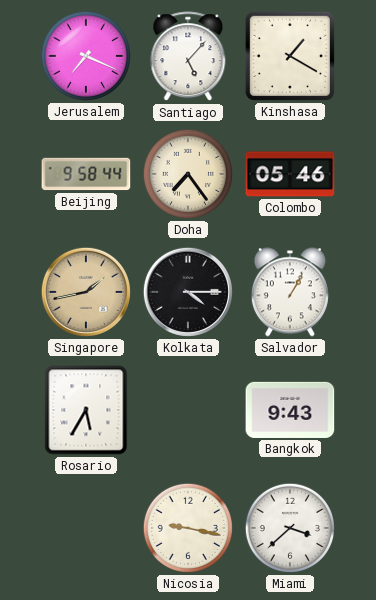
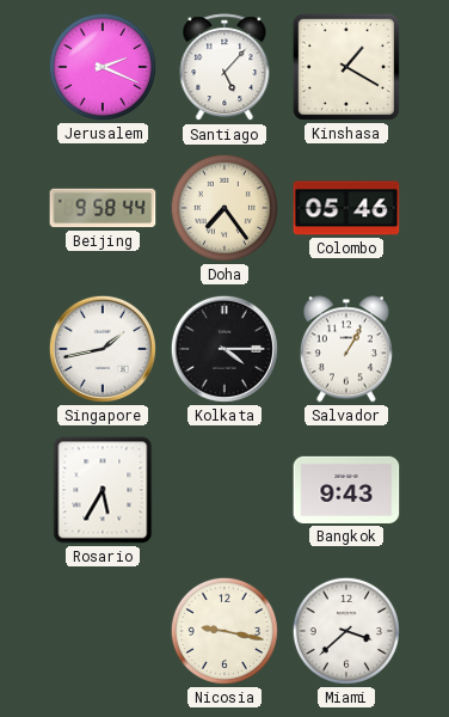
Jerusalem: 7:19 -> 2:19
Singapore dial: champagne -> white
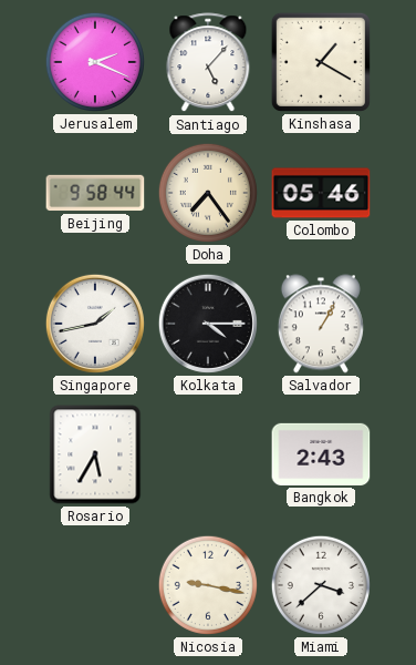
Bangkok: 9:43 -> 2:43
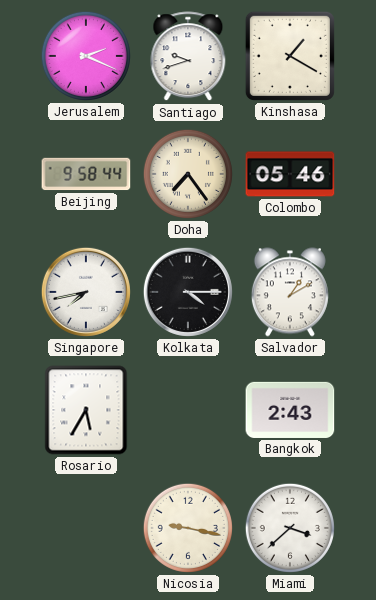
Santiago: 5:07 -> 9:42
Singapore: 1:43 -> 7:43
Salvador: 1:05 -> 1:10
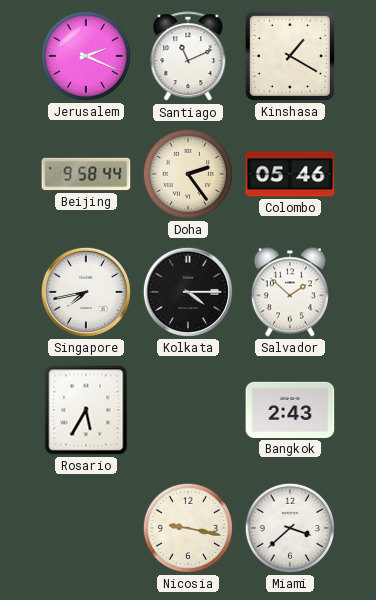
Santiago: 9:42 -> 11:11
Doha: 7:24 -> 2:24
Salvador: 1:10 -> 1:52
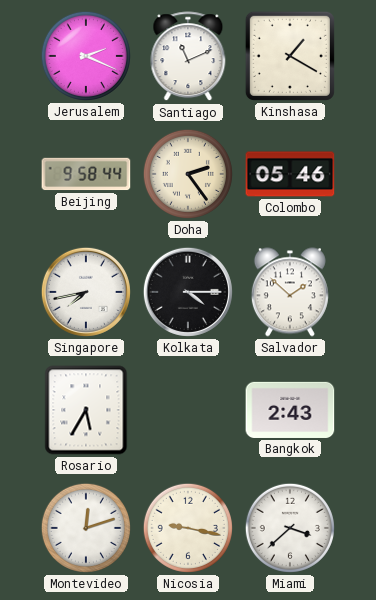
Montevideo: none -> 12:12
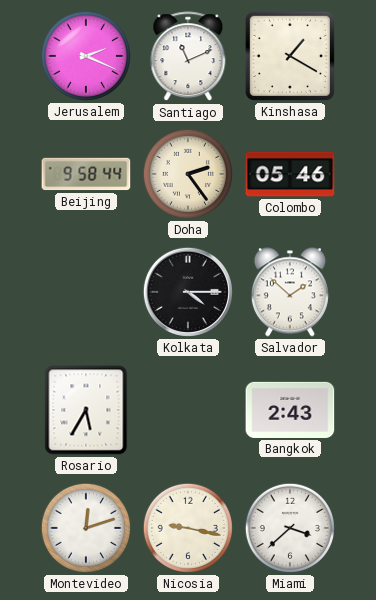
Singapore: 7:43 -> none
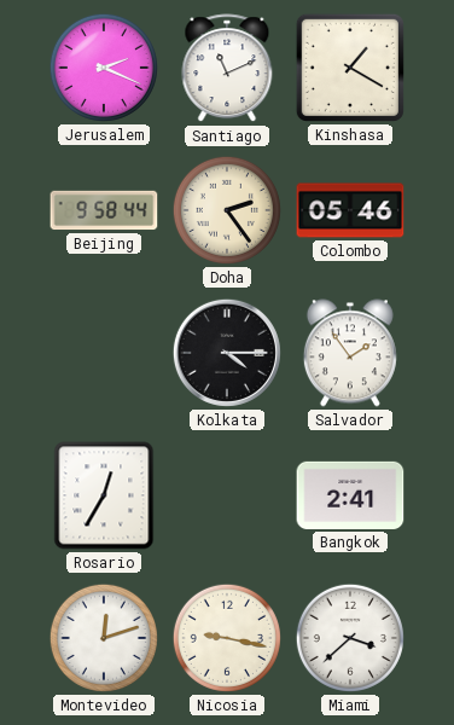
Salvador: 1:52 -> 1:54
Rosario: 5:35 -> 12:35
Bangkok: 2:43 -> 2:41
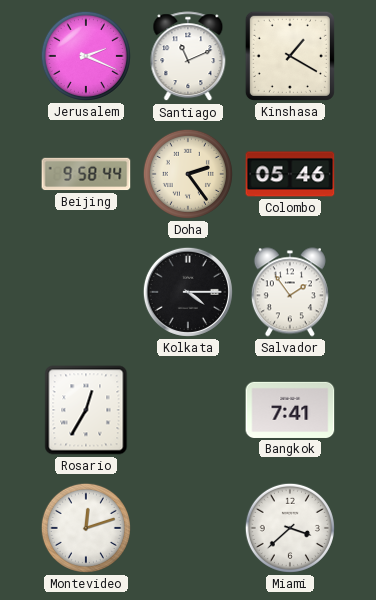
Bangkok: 2:41 -> 7:41
Nicosia: 9:17 -> none
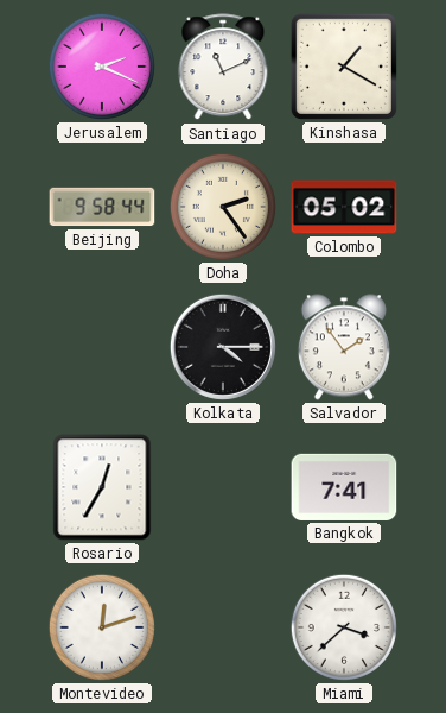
Colombo: 05:46 -> 05:02
